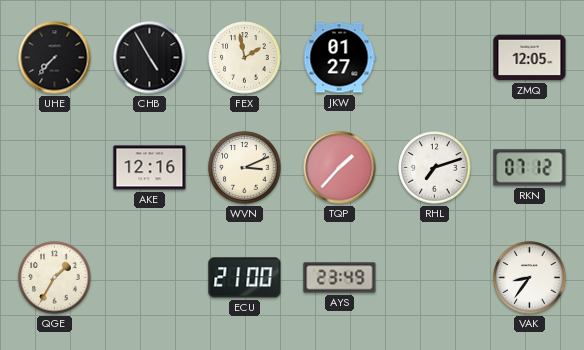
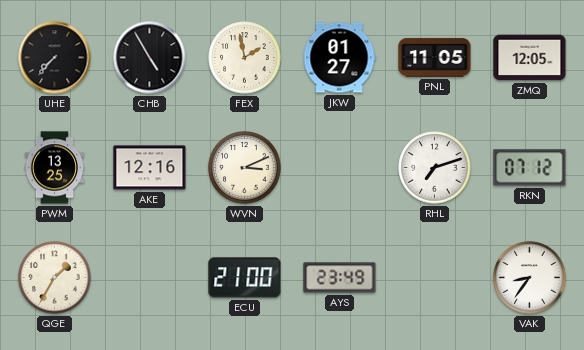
PNL: none -> 11:05
PWM: none -> 13:25
TQP: 1:37 -> none
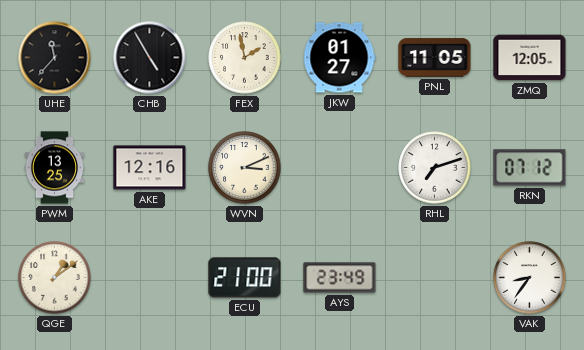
UHE: 7:37 -> 11:37
QGE: 1:35 -> 1:09
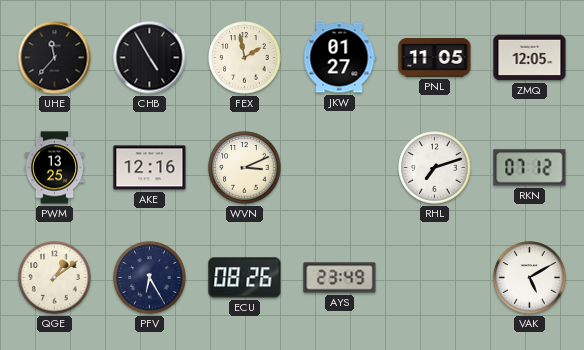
PFV: none -> 6:25
ECU: 21:00 -> 08:26
VAK: 8:36 -> 5:10
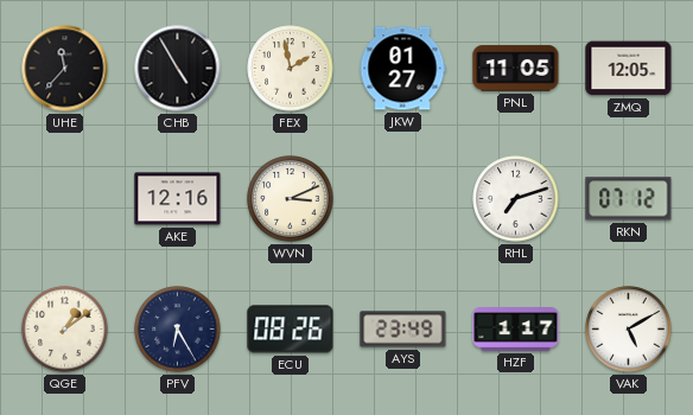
PWM: 13:25 -> none
HZF: none -> 1:17
